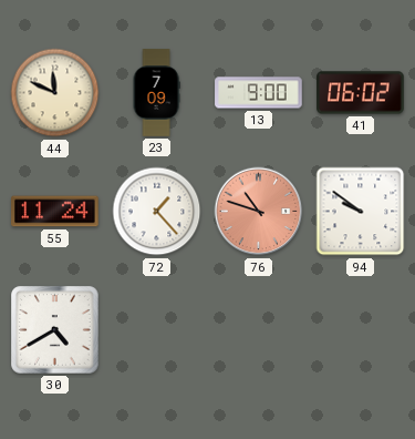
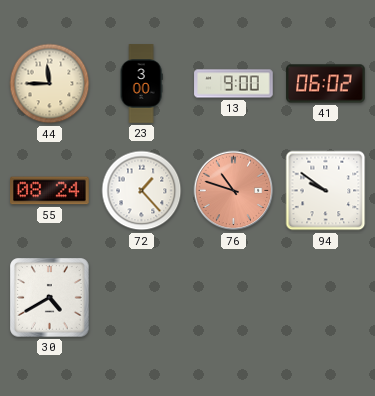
44: 11:49 -> 11:45
23: 7:09 -> 3:00
55: 11:24 -> 08:24
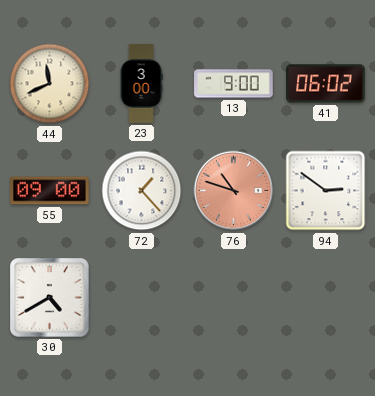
44: 11:45 -> 11:41
55: 08:24 -> 09:00
94: 9:51 -> 2:51
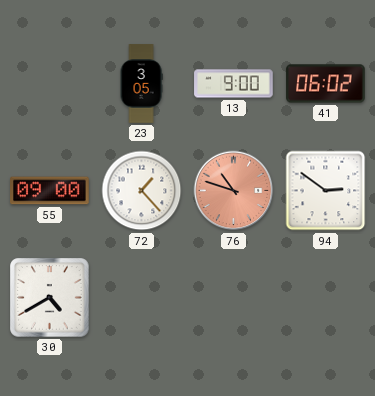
44: 11:41 -> none
23: 3:00 -> 3:05
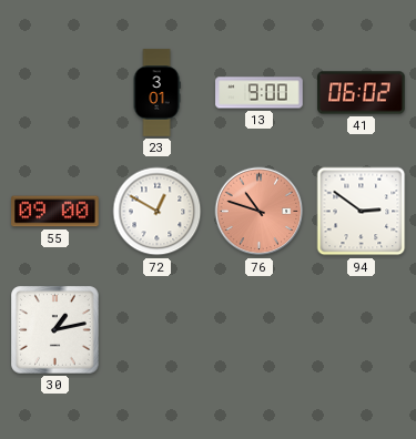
23: 3:05 -> 3:01
72: 1:23 -> 12:50
30: 4:40 -> 1:13
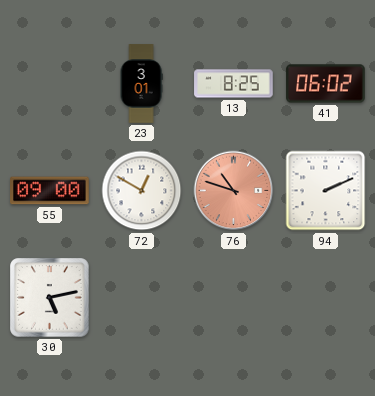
13: 9:00 -> 8:25
94: 2:51 -> 2:11
30: 1:13 -> 5:13
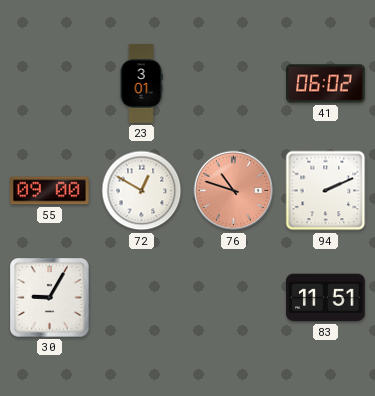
13: 8:25 -> none
30: 5:13 -> 9:05
83: none -> 11:51
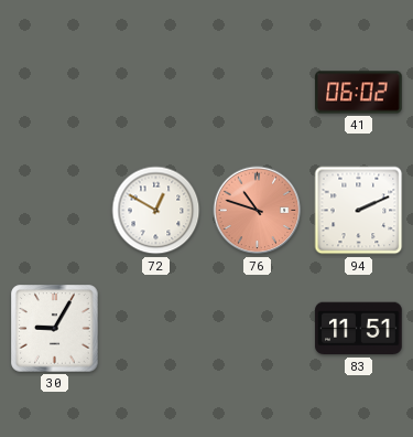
23: 3:01 -> none
55: 09:00 -> none
